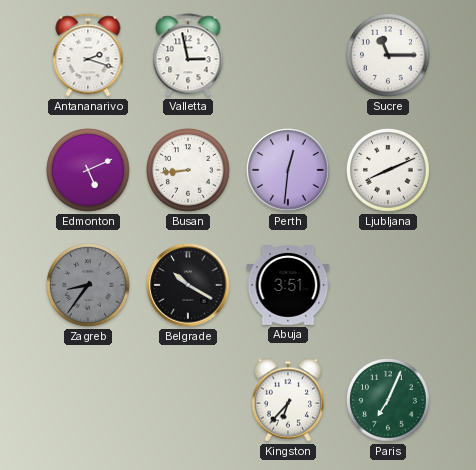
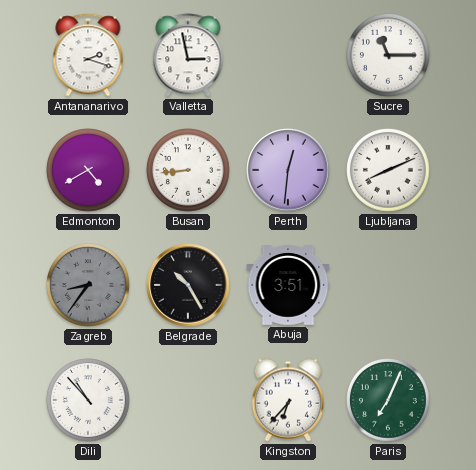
Edmonton: 5:11 -> 4:40
Belgrade: 10:20 -> 10:25
Dili: none -> 10:53
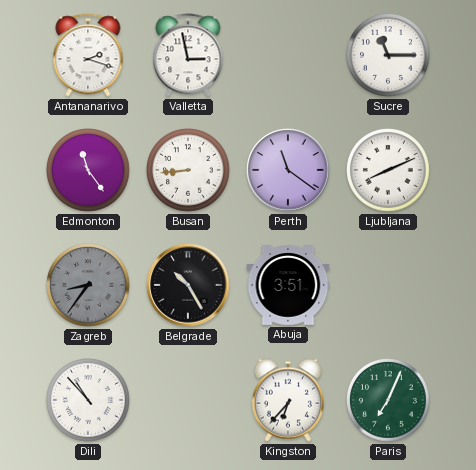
Edmonton: 4:40 -> 11:24
Perth: 12:31 -> 11:21
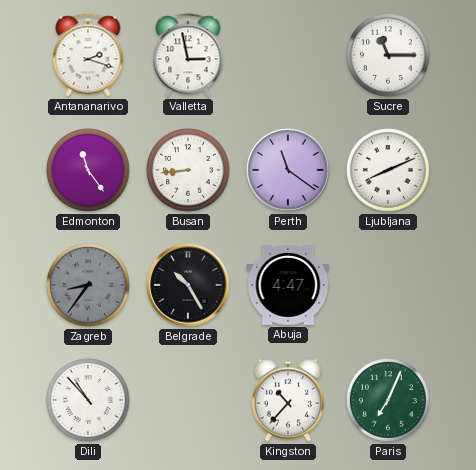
Abuja: 3:51 -> 4:47
Kingston: 6:37 -> 10:37
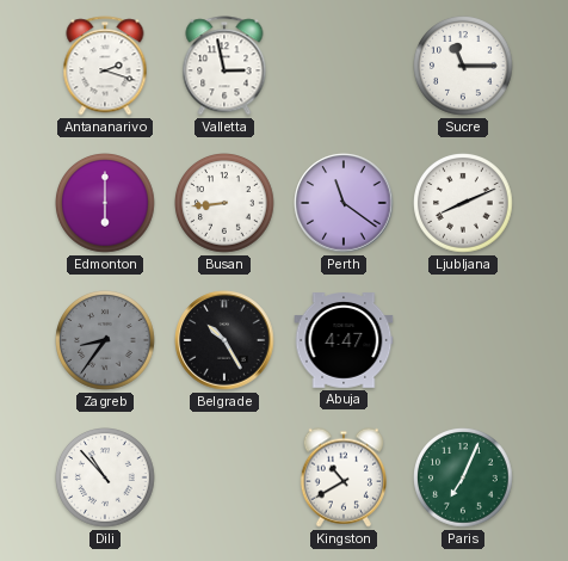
Edmonton: 11:24 -> 6:00
Kingston: 10:37 -> 10:40
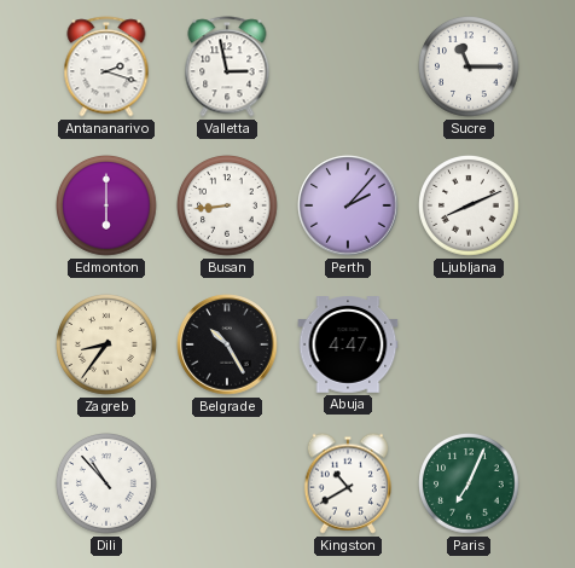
Perth: 11:21 -> 2:07
Zagreb dial: grey -> cream
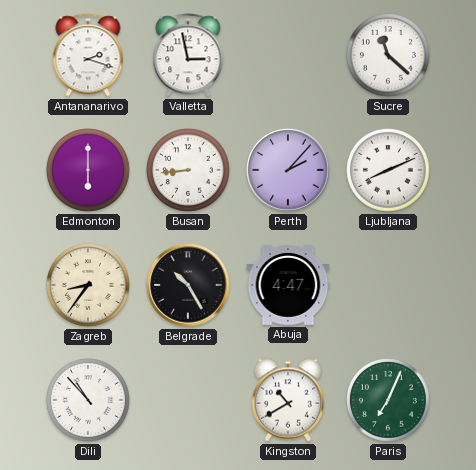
Sucre: 11:15 -> 11:22
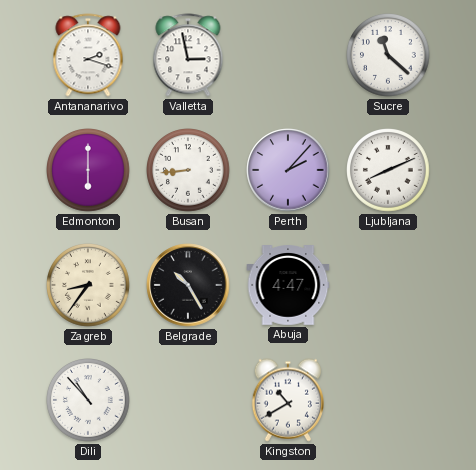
Paris: 7:04 -> none
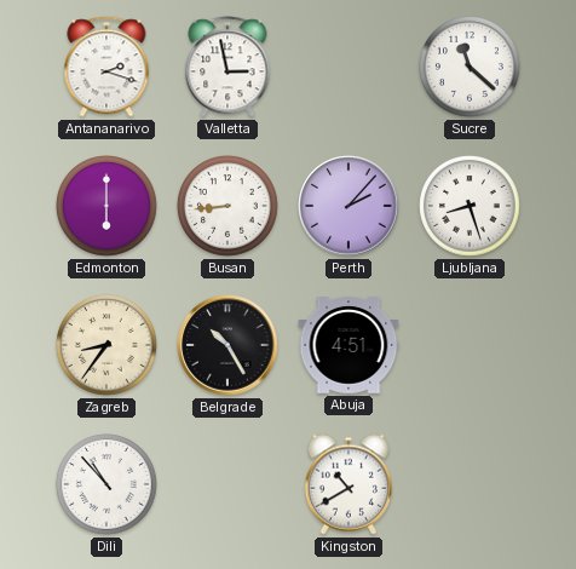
Ljubljana: 8:11 -> 8:27
Abuja: 4:47 -> 4:51
